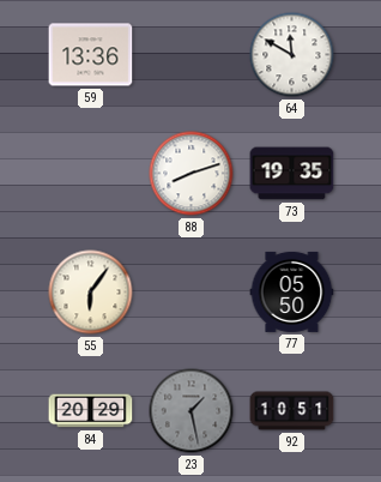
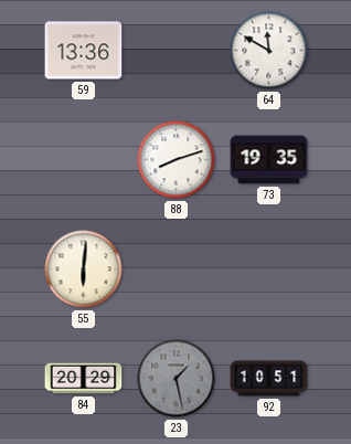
55: 6:06 -> 6:01
77: 05:50 -> none
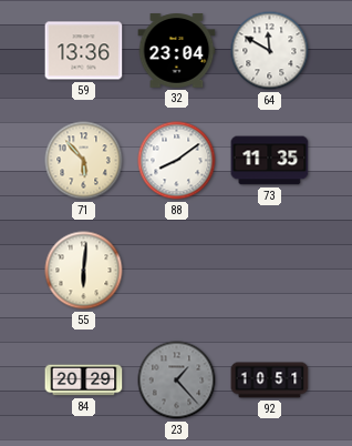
32: none -> 23:04
71: none -> 5:53
88: 8:12 -> 8:09
73: 19:35 -> 11:35
23: 1:28 -> 1:23
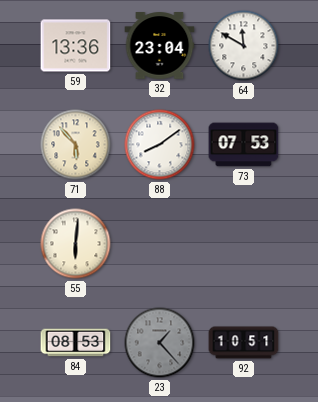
73: 11:35 -> 07:53
84: 20:29 -> 08:53
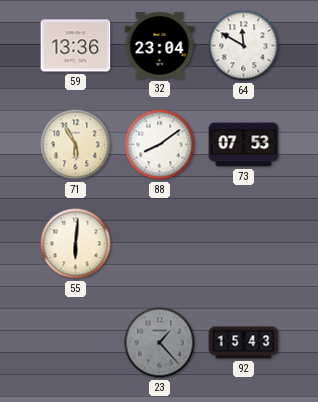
71: 5:53 -> 5:55
84: 08:53 -> none
92: 10:51 -> 15:43
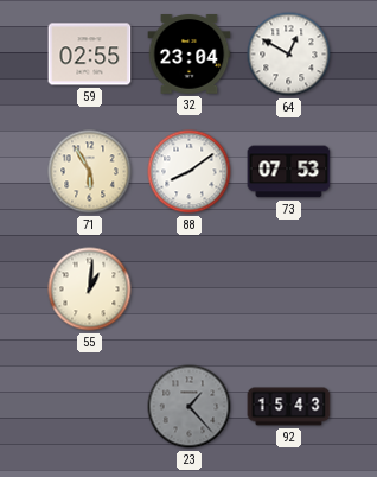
59: 13:36 -> 02:55
64: 11:50 -> 12:50
55: 6:01 -> 1:01
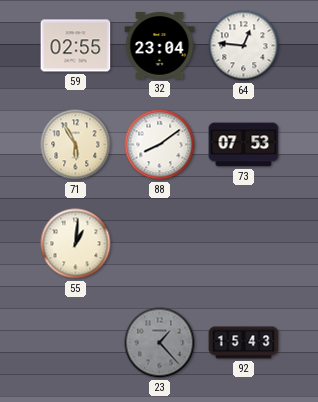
64: 12:50 -> 12:46
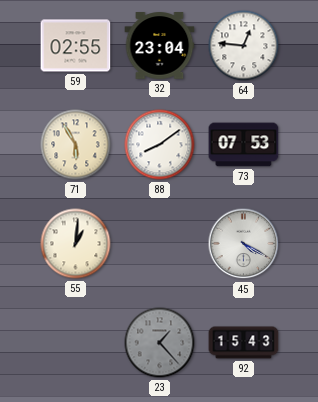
45: none -> 4:20
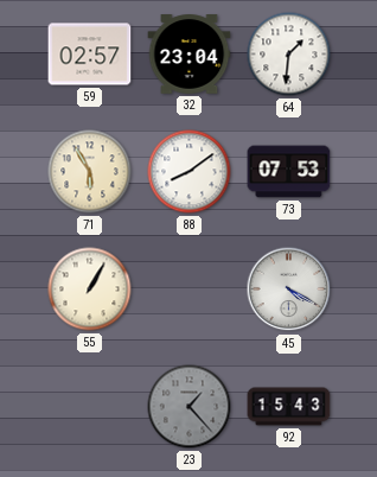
59: 02:55 -> 02:57
64: 12:46 -> 1:31
55: 1:01 -> 1:05
